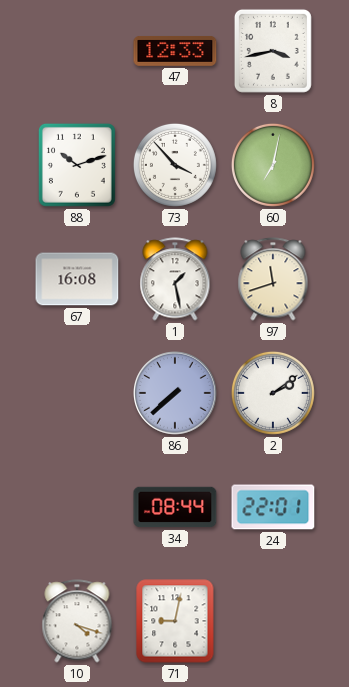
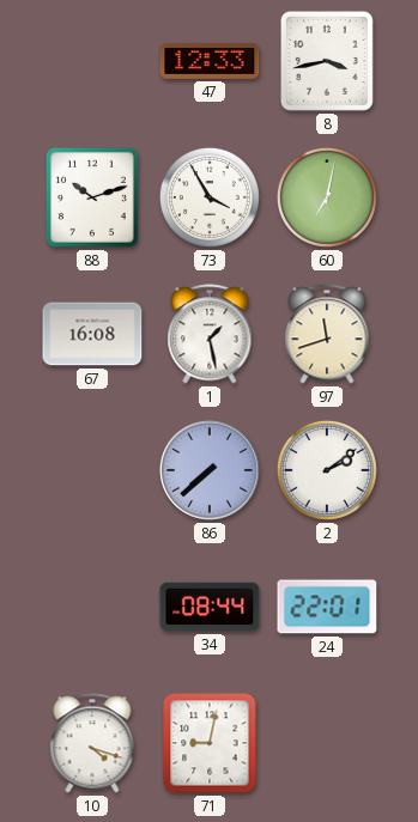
73: 3:53 -> 3:55
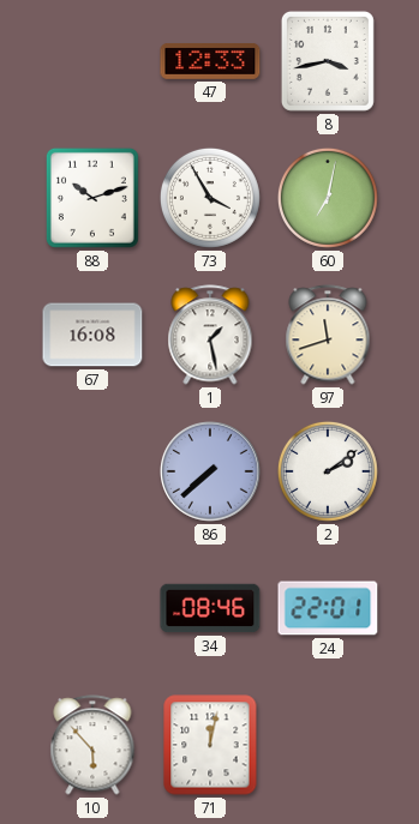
34: 08:44 -> 08:46
10: 4:18 -> 5:53
71: 9:02 -> 12:02
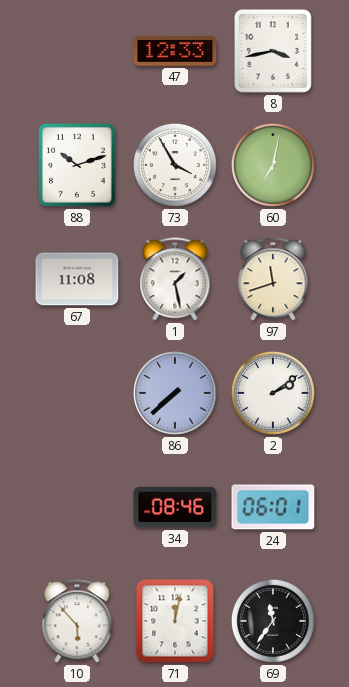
67: 16:08 -> 11:08
24: 22:01 -> 06:01
69: none -> 11:36
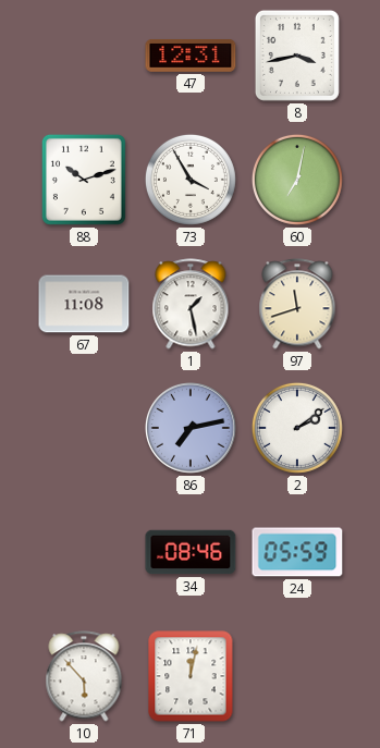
47: 12:33 -> 12:31
86: 7:38 -> 7:13
24: 06:01 -> 05:59
69: 11:36 -> none
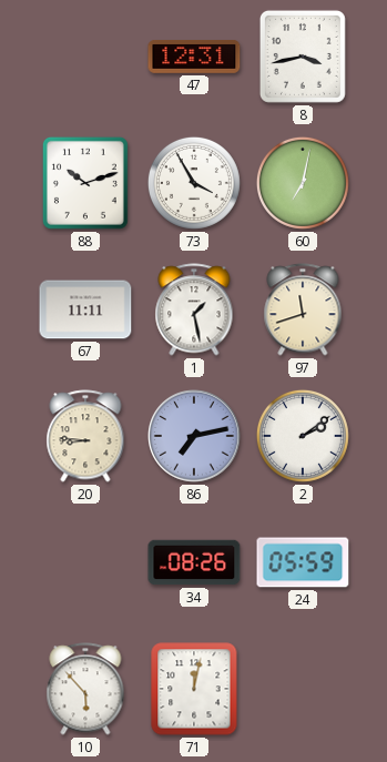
67: 11:08 -> 11:11
20: none -> 8:46
34: 08:46 -> 08:26
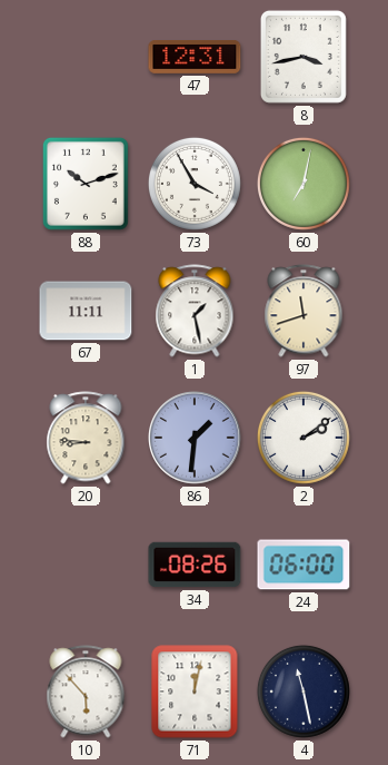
86: 7:13 -> 1:31
24: 05:59 -> 06:00
4: none -> 11:28
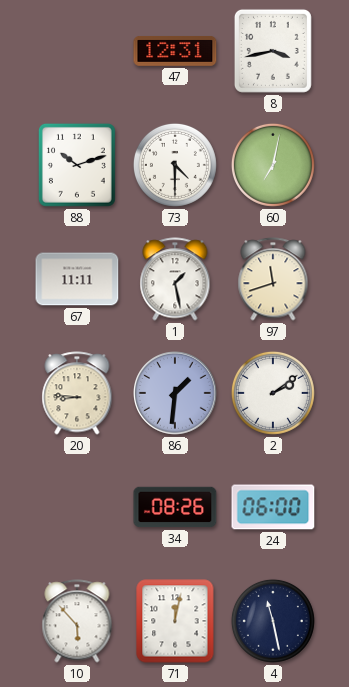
73: 3:55 -> 4:30
